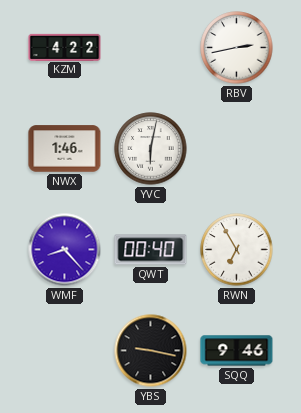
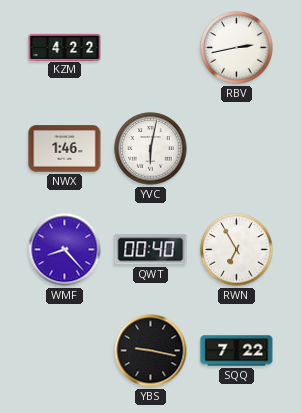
SQQ: 9:46 -> 7:22
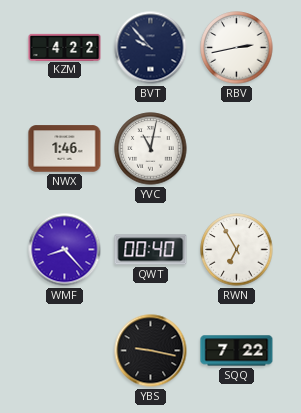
BVT: none -> 9:53
YVC: 6:02 -> 11:02
